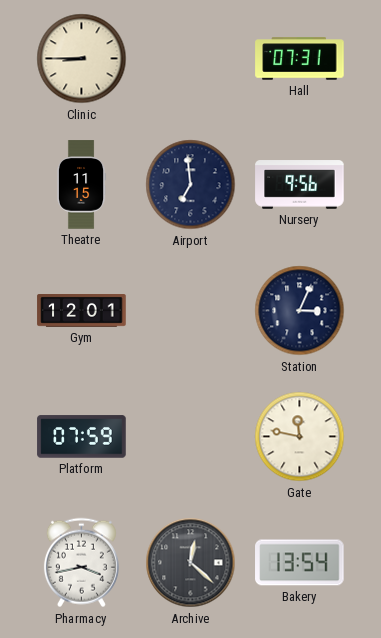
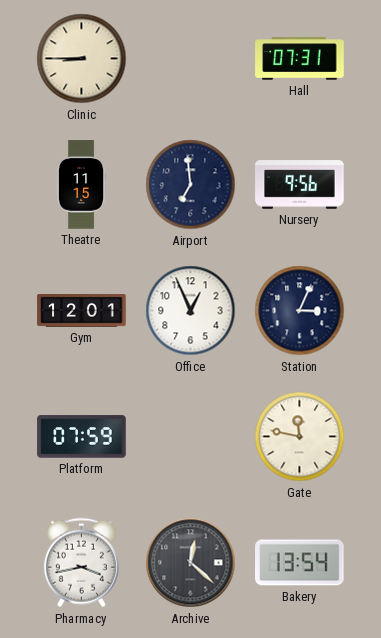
Office: none -> 12:56
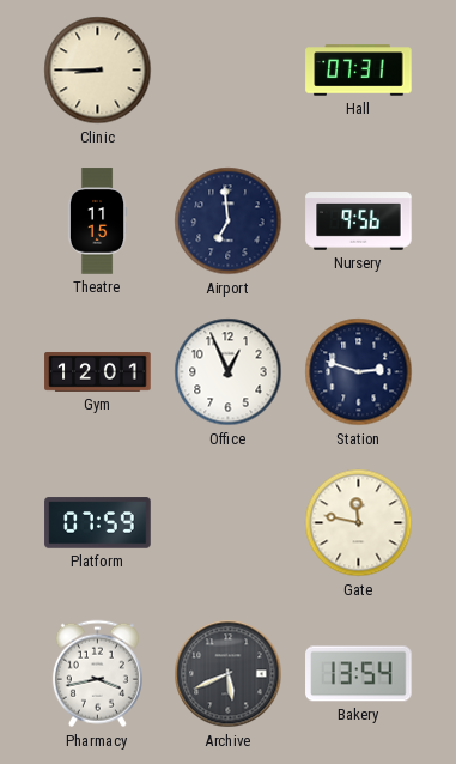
Station: 3:04 -> 2:48
Archive: 12:22 -> 5:41
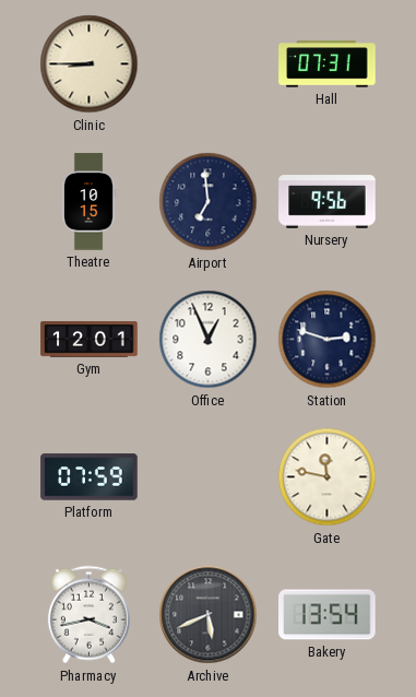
Theatre: 11:15 -> 10:15
